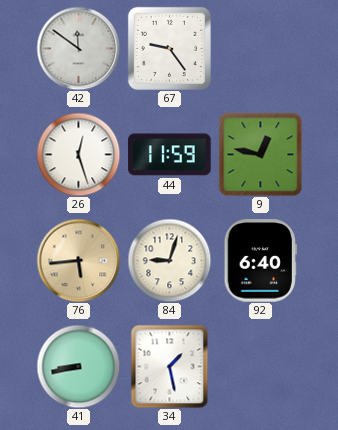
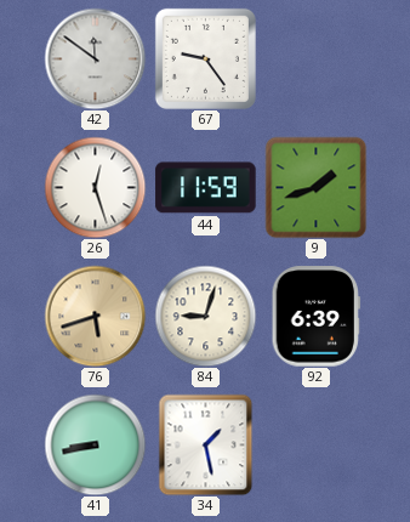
9: 12:47 -> 1:42
76: 5:44 -> 5:42
92: 6:40 -> 6:39
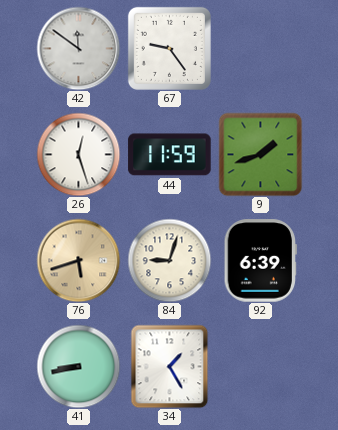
34: 1:28 -> 1:25
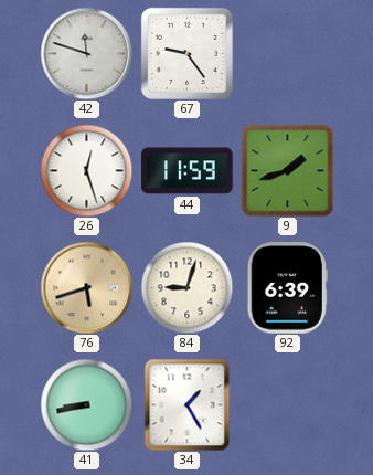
42: 11:51 -> 11:48
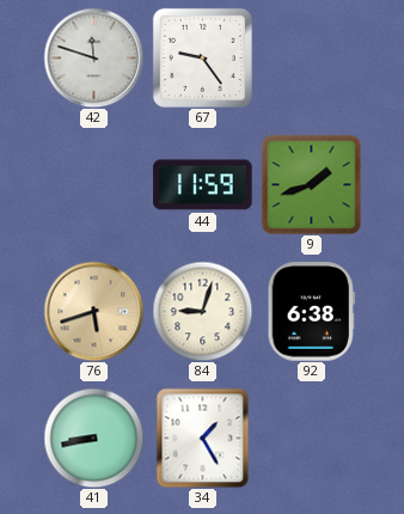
26: 12:27 -> none
92: 6:39 -> 6:38
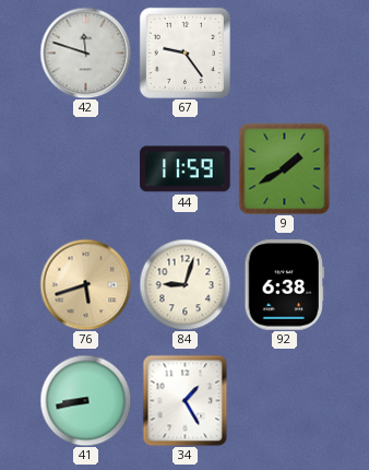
9: 1:42 -> 1:40
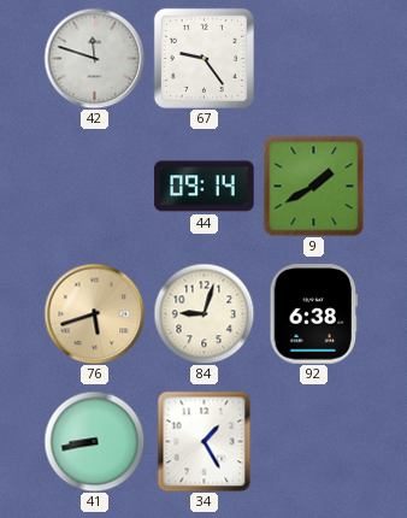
44: 11:59 -> 09:14
